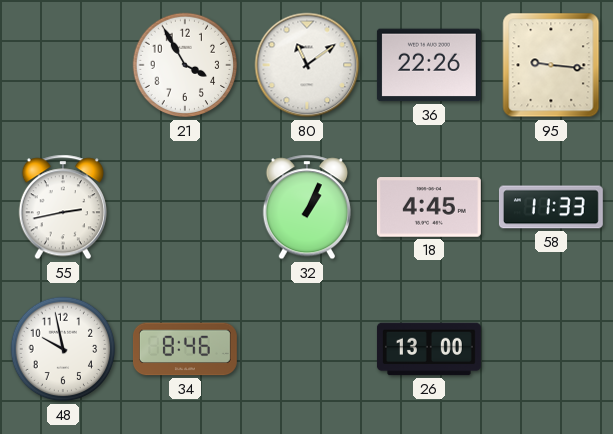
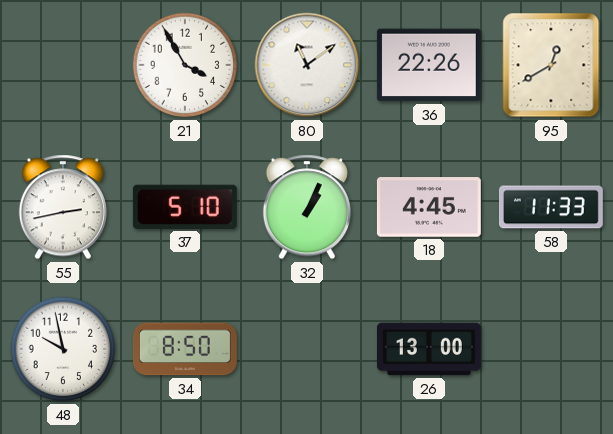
95: 9:16 -> 12:40
37: none -> 5:10
34: 8:46 -> 8:50
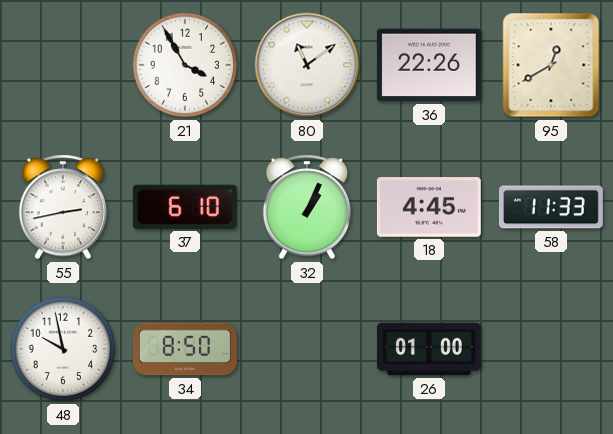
37: 5:10 -> 6:10
26: 13:00 -> 01:00
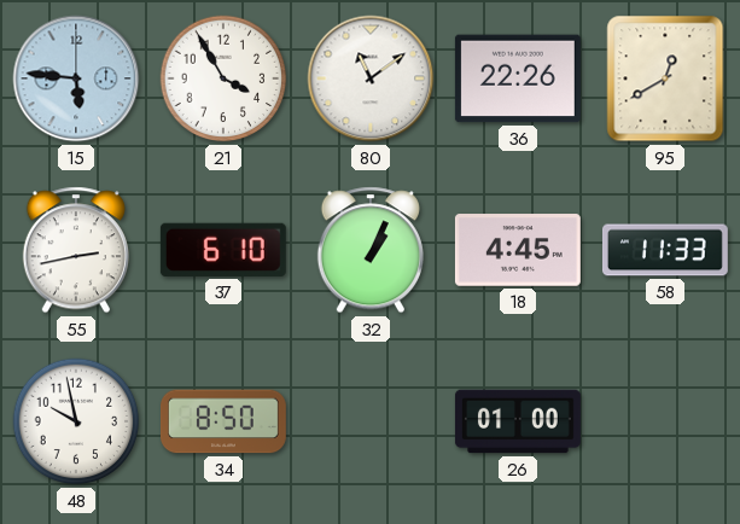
15: none -> 5:46
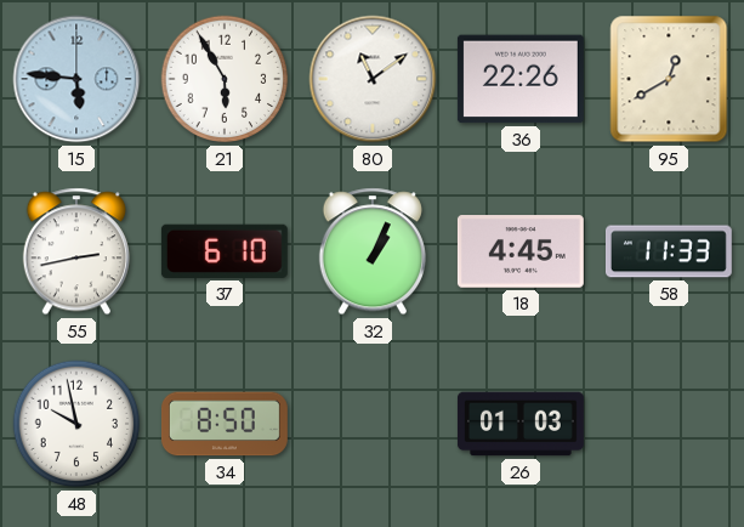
21: 3:55 -> 5:55
26: 01:00 -> 01:03
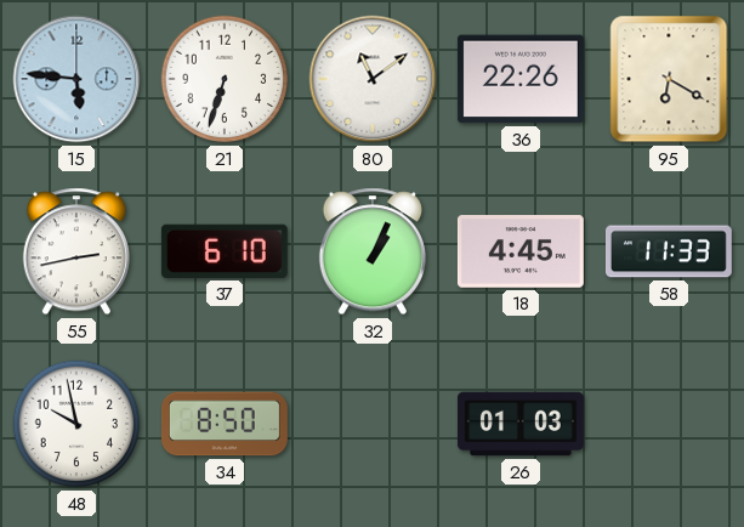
21: 5:55 -> 6:33
95: 12:40 -> 6:20
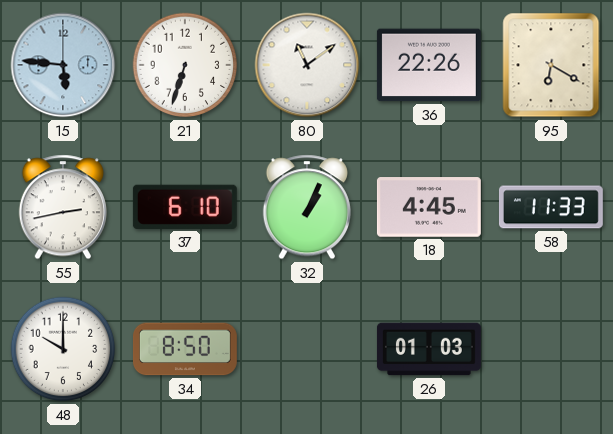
48: 9:58 -> 10:00
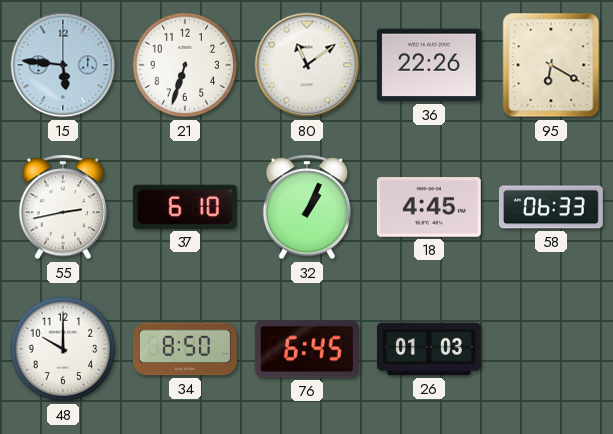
58: 11:33 -> 06:33
76: none -> 6:45
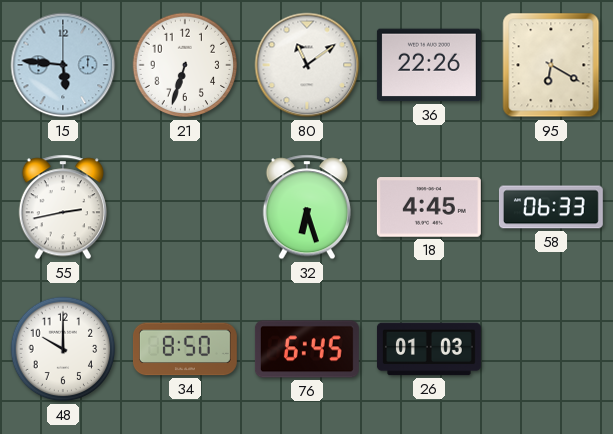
37: 6:10 -> none
32: 1:04 -> 6:27
